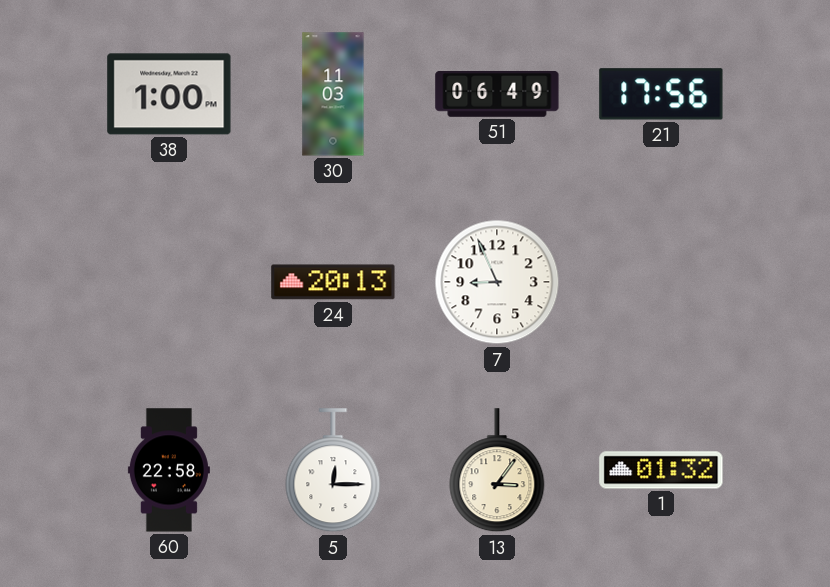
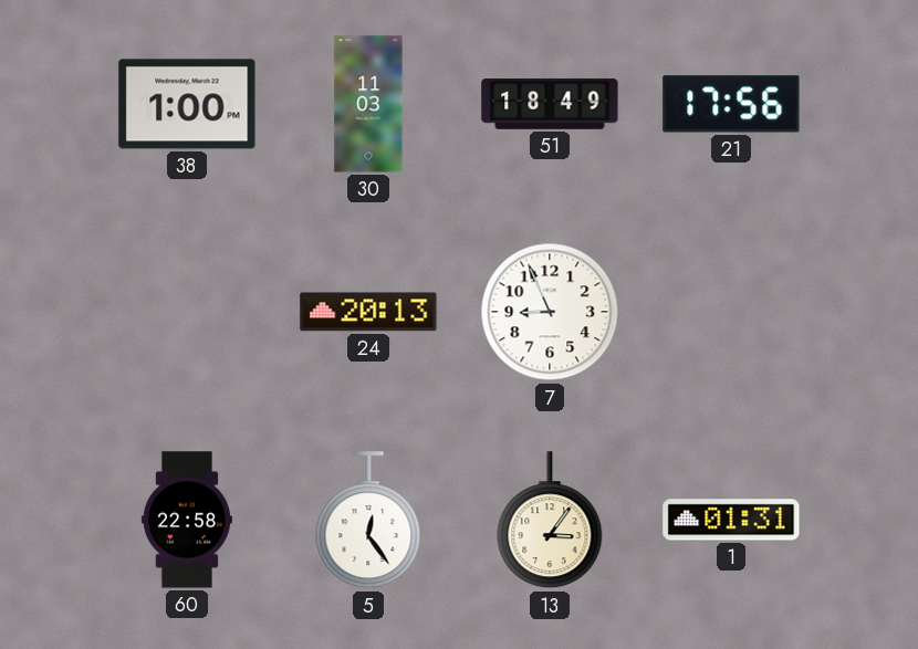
51: 06:49 -> 18:49
5: 12:15 -> 12:24
1: 01:32 -> 01:31
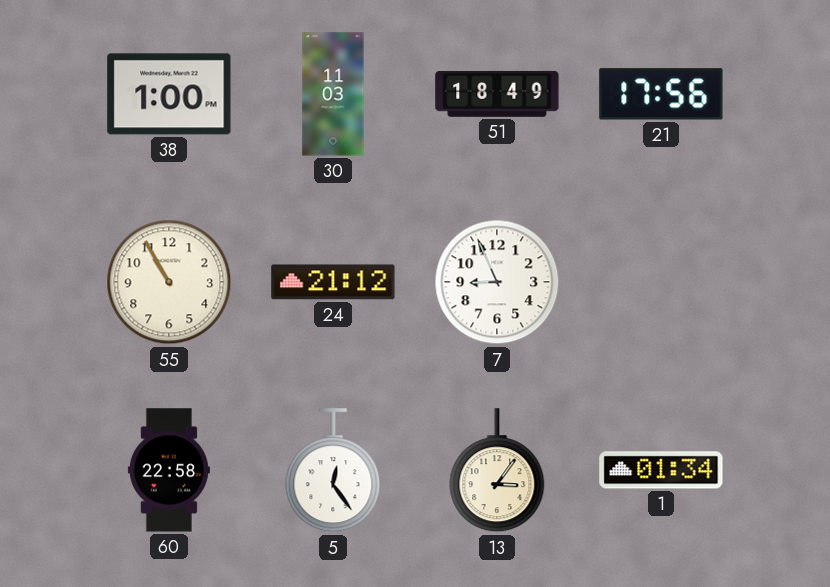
55: none -> 10:55
24: 20:13 -> 21:12
1: 01:31 -> 01:34
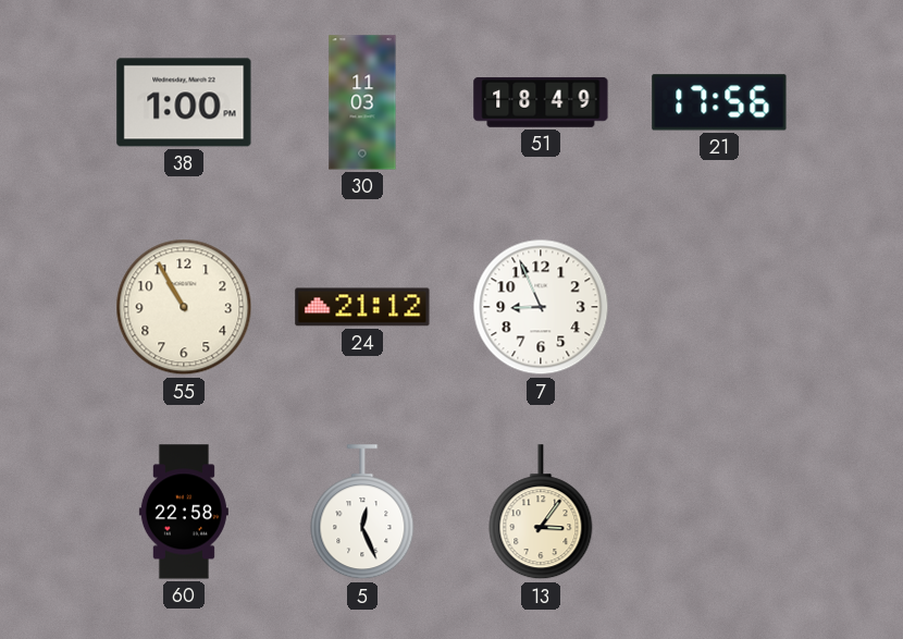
5: 12:24 -> 12:26
1: 01:34 -> none
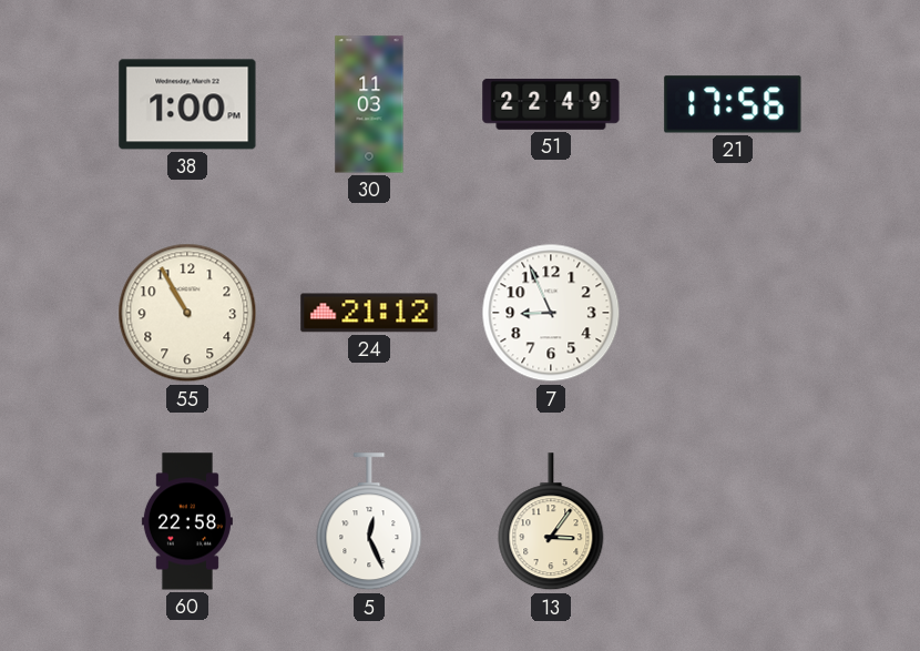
51: 18:49 -> 22:49
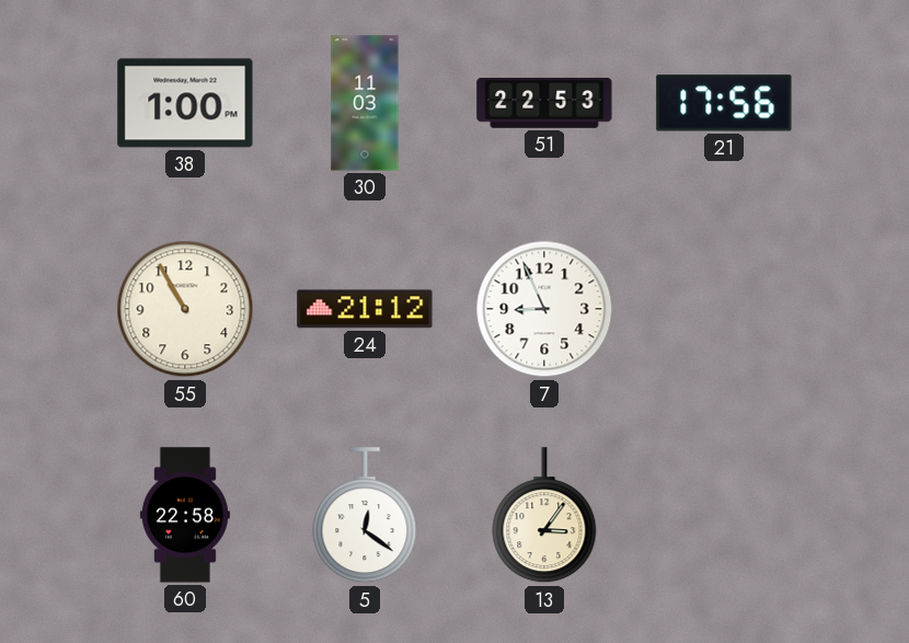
51: 22:49 -> 22:53
5: 12:26 -> 12:21
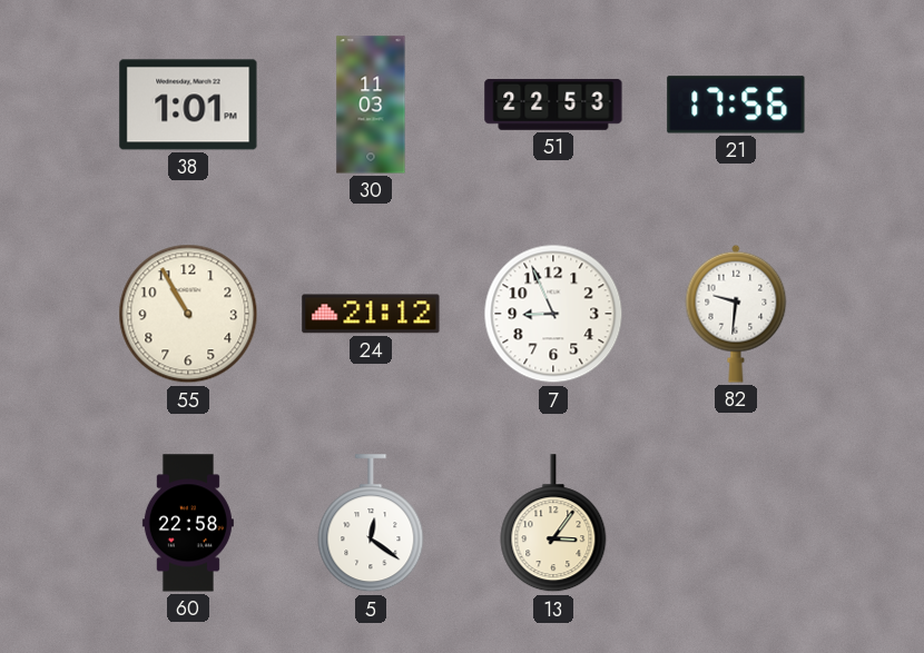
38: 1:00 -> 1:01
82: none -> 9:31
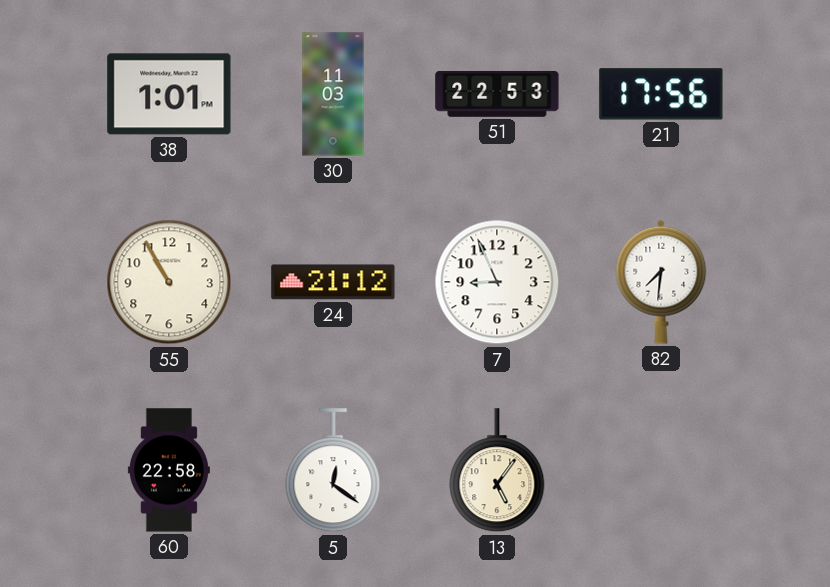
82: 9:31 -> 7:31
13: 3:06 -> 5:06
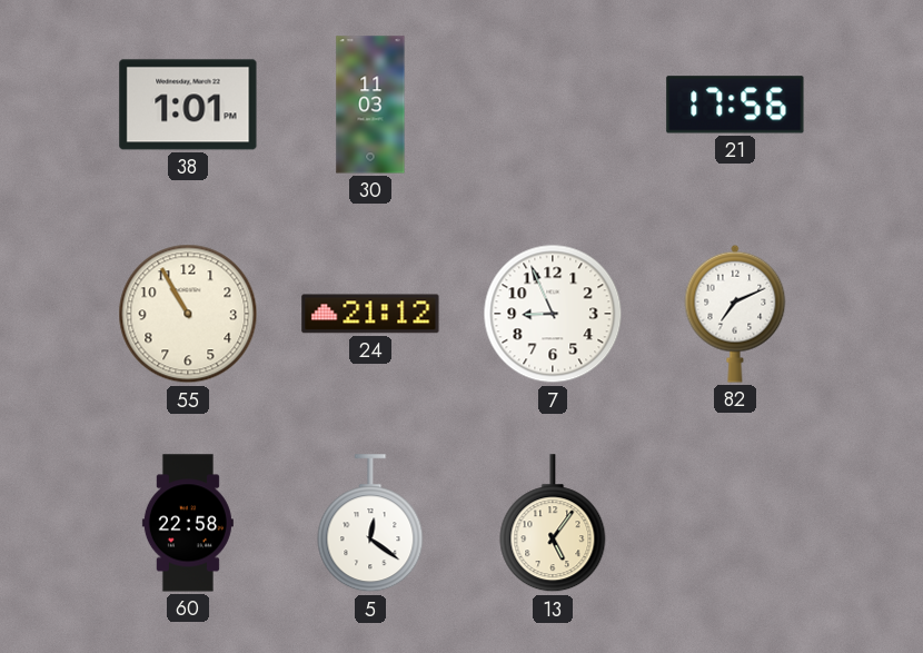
51: 22:53 -> none
82: 7:31 -> 7:11
